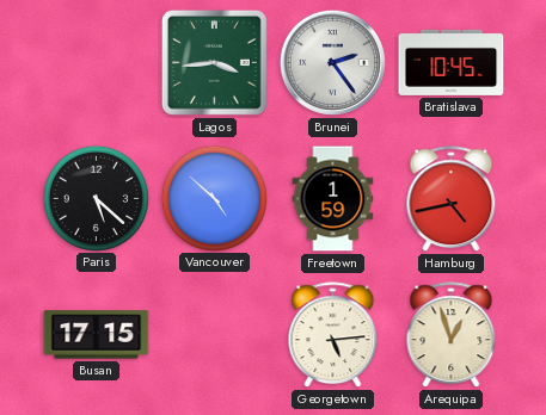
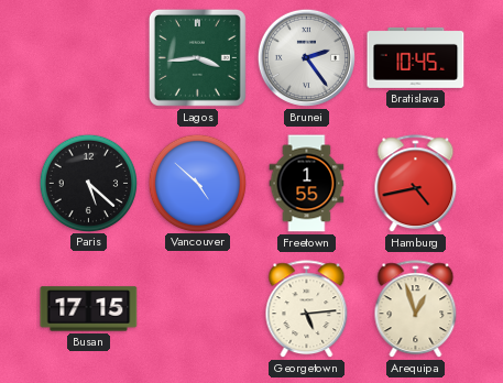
Freetown: 1:59 -> 1:55
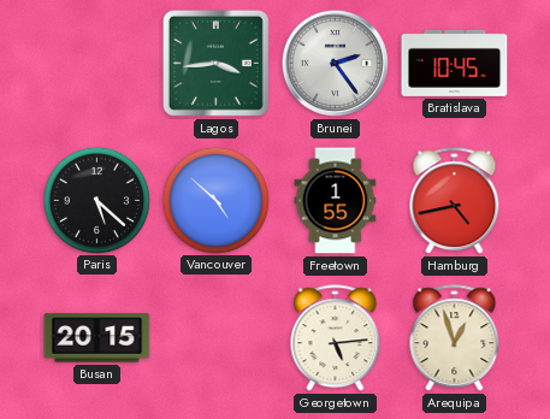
Busan: 17:15 -> 20:15
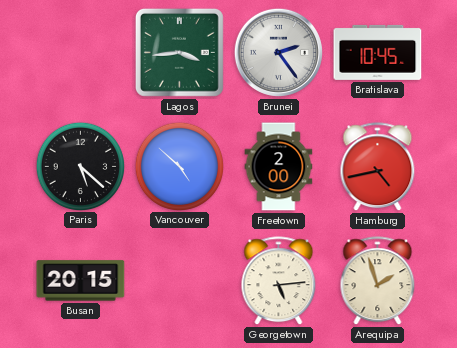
Freetown: 1:55 -> 2:00
Arequipa: 12:57 -> 1:57
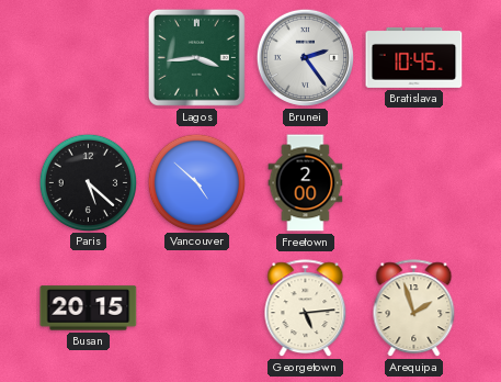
Hamburg: 4:43 -> none
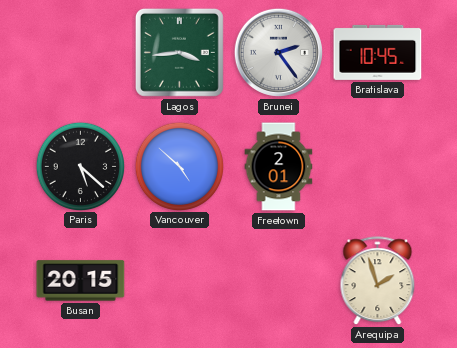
Freetown: 2:00 -> 2:01
Georgetown: 5:14 -> none
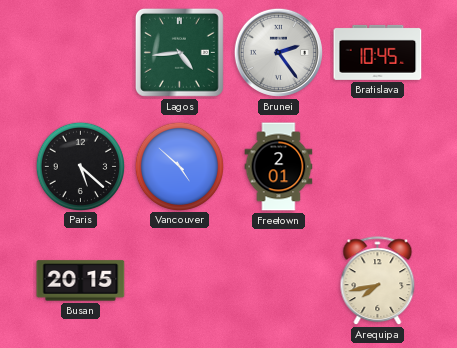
Lagos: 3:44 -> 4:44
Arequipa: 1:57 -> 7:43
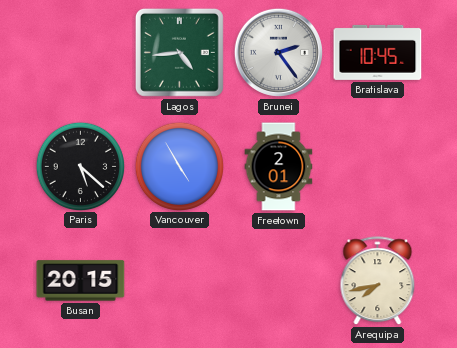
Vancouver: 4:52 -> 4:55
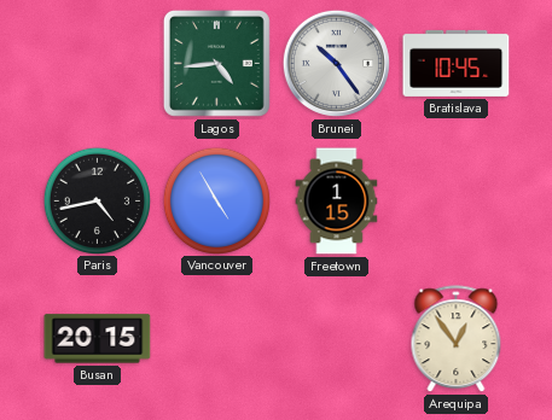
Brunei: 2:24 -> 10:24
Paris: 5:22 -> 4:43
Freetown: 2:01 -> 1:15
Arequipa: 7:43 -> 12:54
